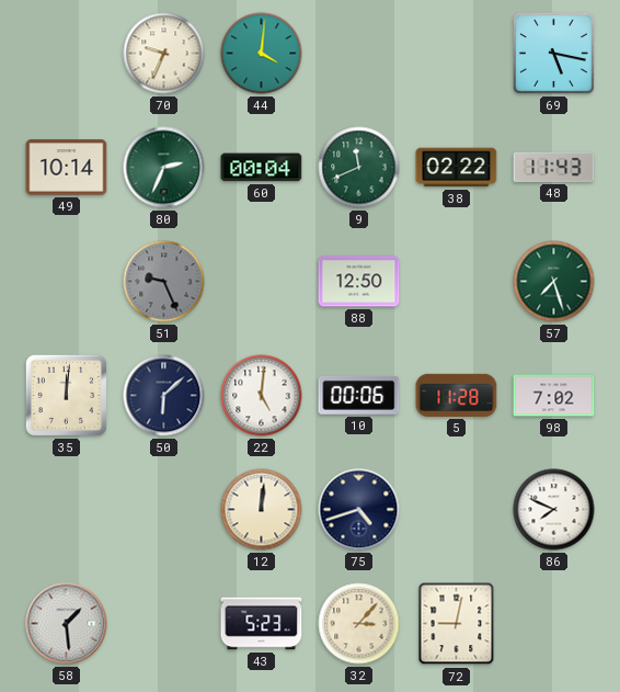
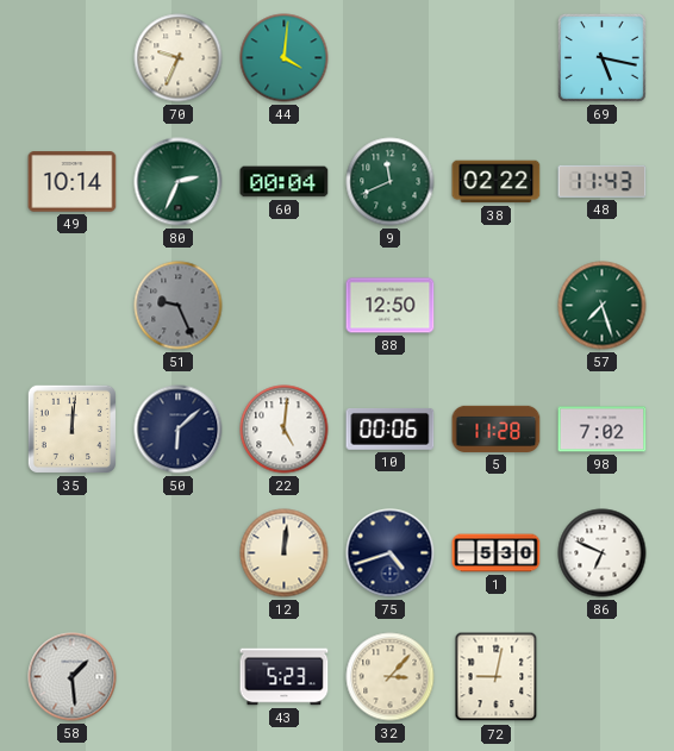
1: none -> 5:30
86: 7:49 -> 6:49
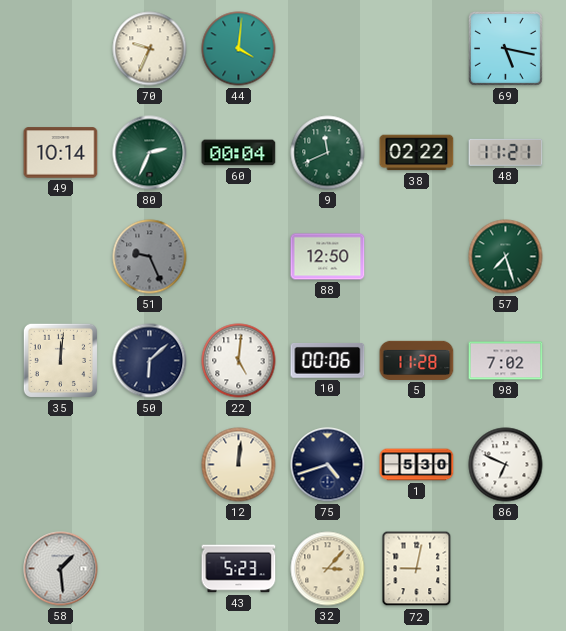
48: 11:43 -> 11:21
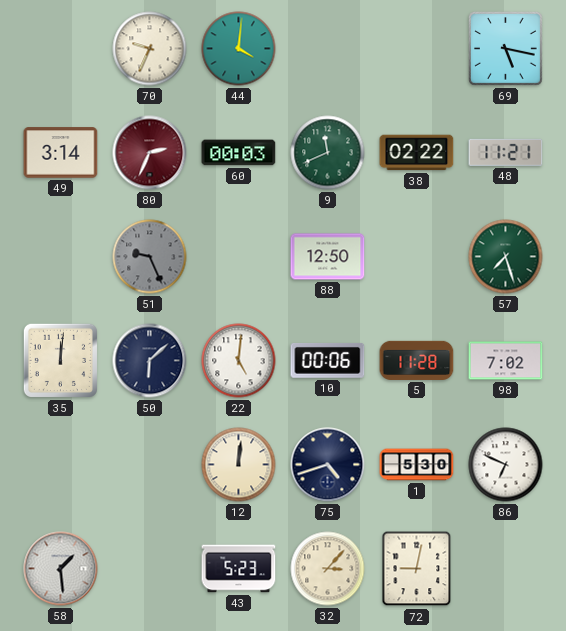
49: 10:14 -> 3:14
80 dial: green -> burgundy
60: 00:04 -> 00:03
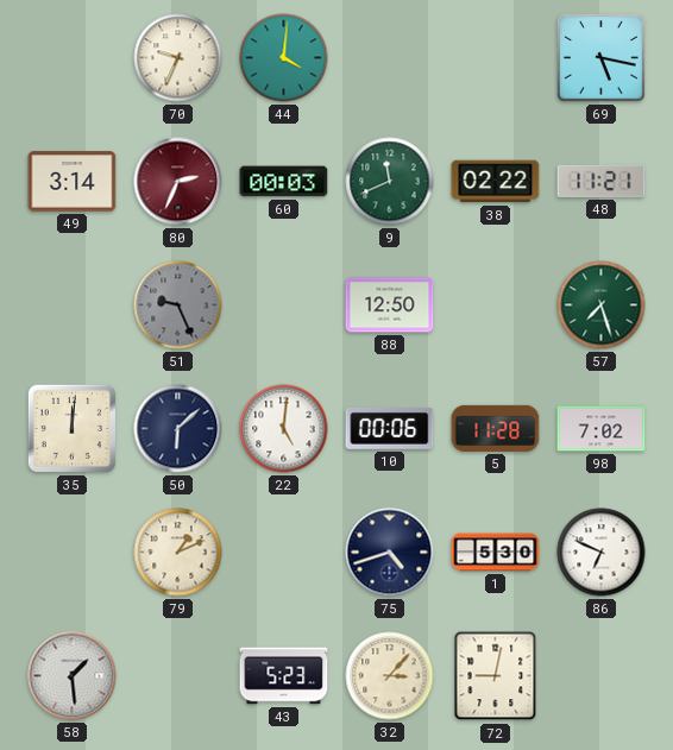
79: none -> 1:11
12: 12:01 -> none
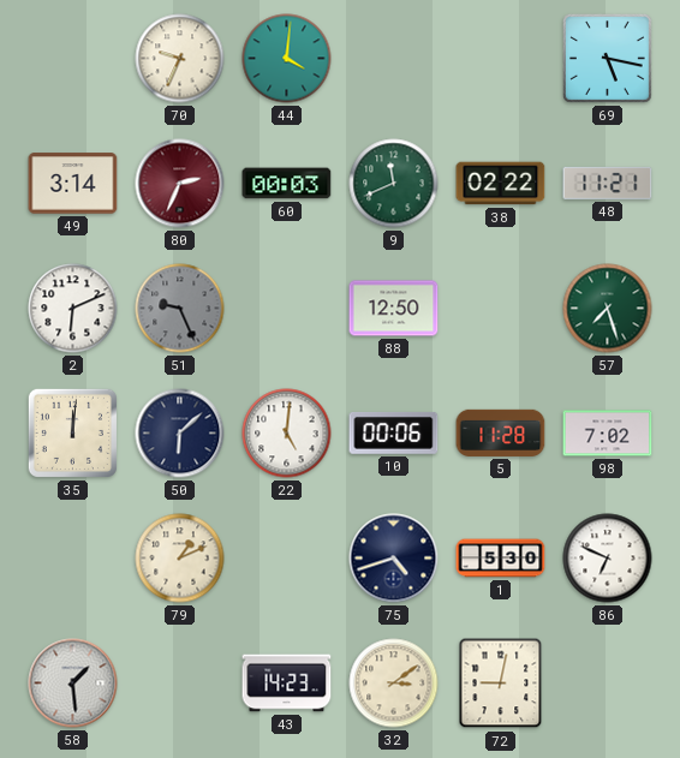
2: none -> 6:11
43: 5:23 -> 14:23
32: 3:07 -> 3:09
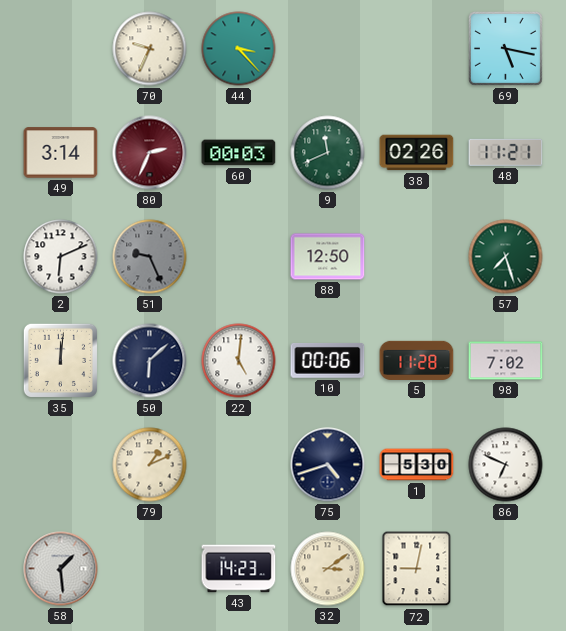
44: 4:01 -> 3:23
38: 02:22 -> 02:26
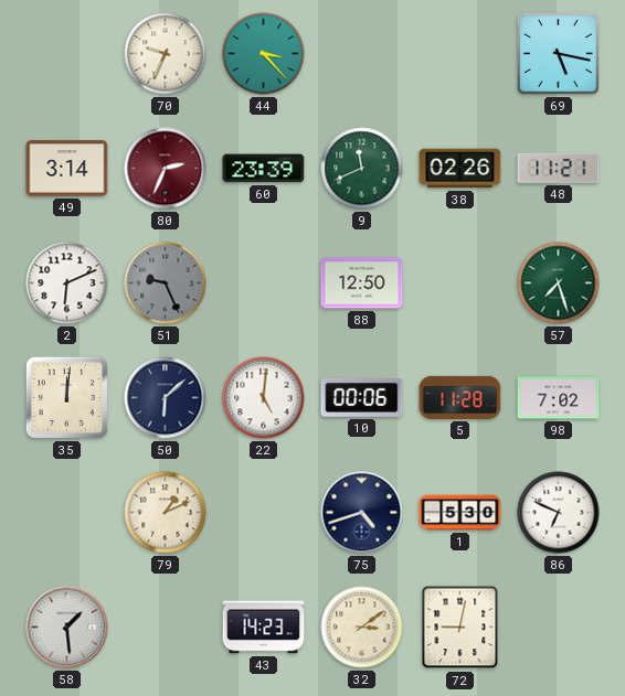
60: 00:03 -> 23:39
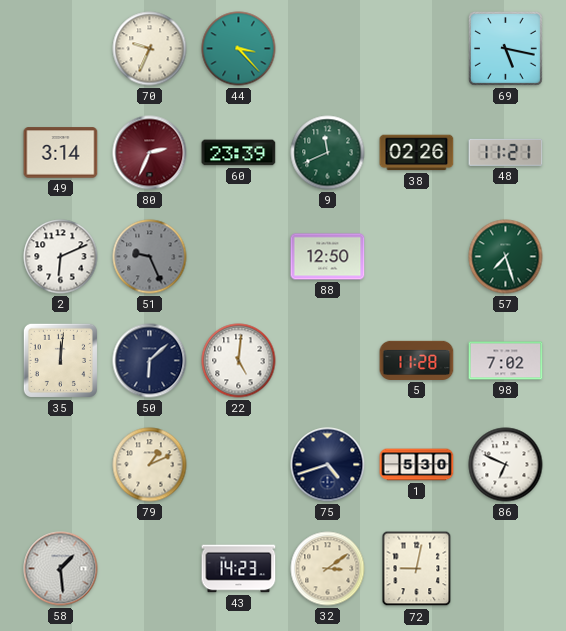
10: 00:06 -> none
